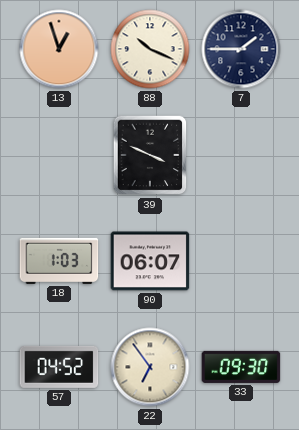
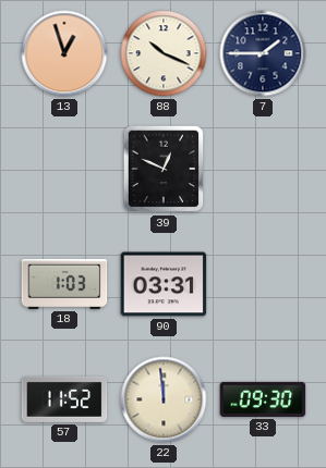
39: 3:49 -> 12:49
90: 06:07 -> 03:31
57: 04:52 -> 11:52
22: 6:54 -> 11:59
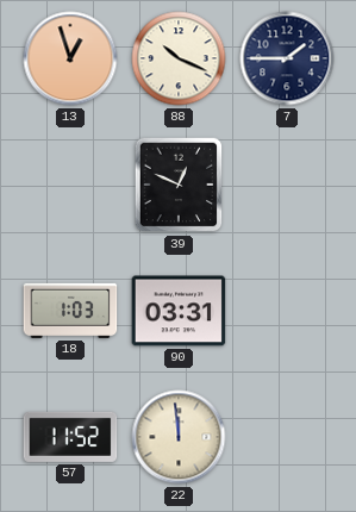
33: 09:30 -> none
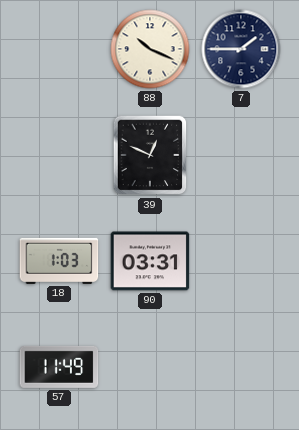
13: 12:57 -> none
57: 11:52 -> 11:49
22: 11:59 -> none
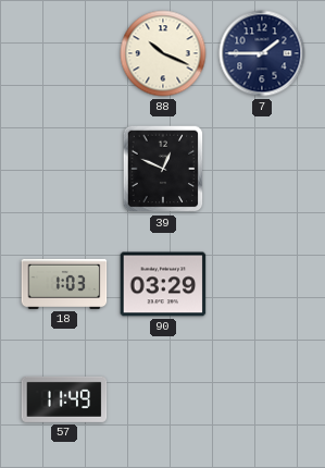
90: 03:31 -> 03:29
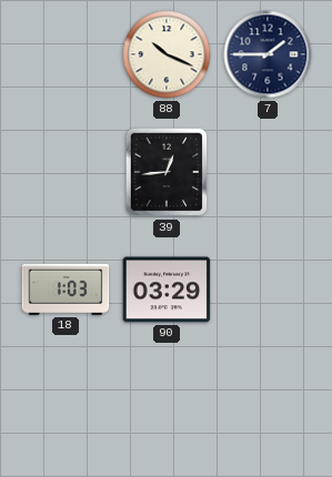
39: 12:49 -> 12:44
57: 11:49 -> none
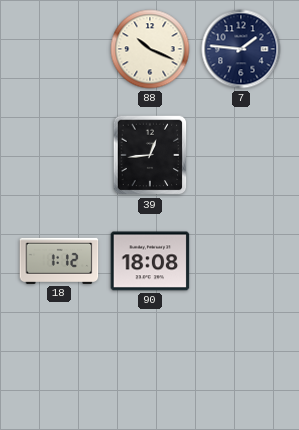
7: 1:45 -> 1:46
18: 1:03 -> 1:12
90: 03:29 -> 18:08
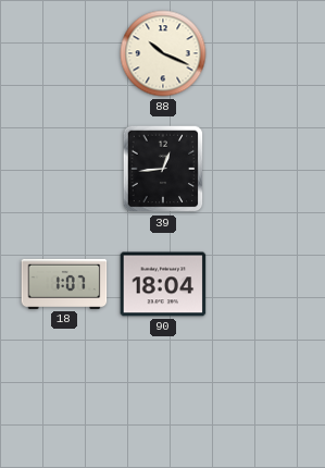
7: 1:46 -> none
18: 1:12 -> 1:07
90: 18:08 -> 18:04
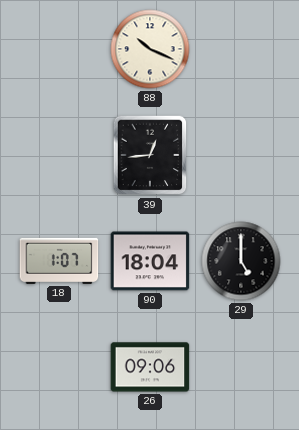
29: none -> 5:00
26: none -> 09:06
